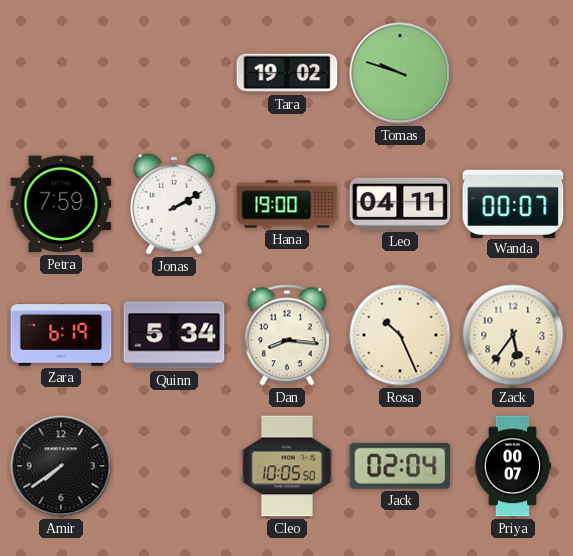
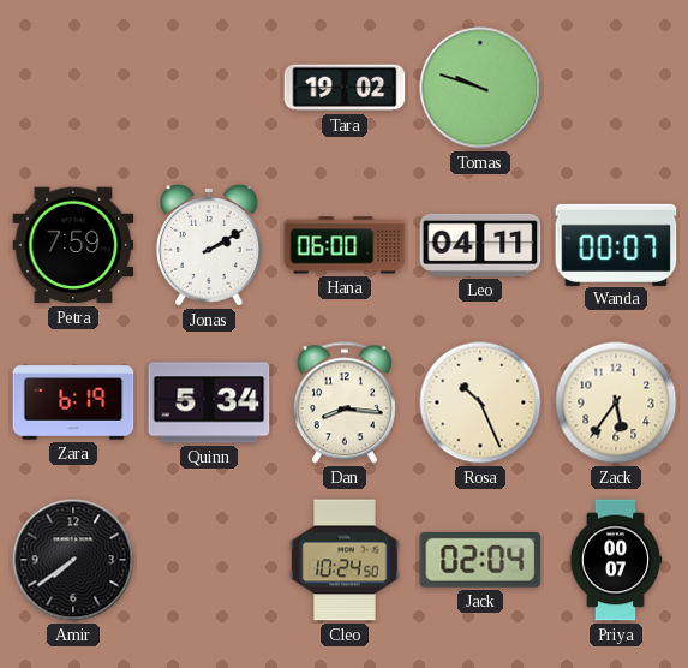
Hana: 19:00 -> 06:00
Cleo: 10:05 -> 10:24
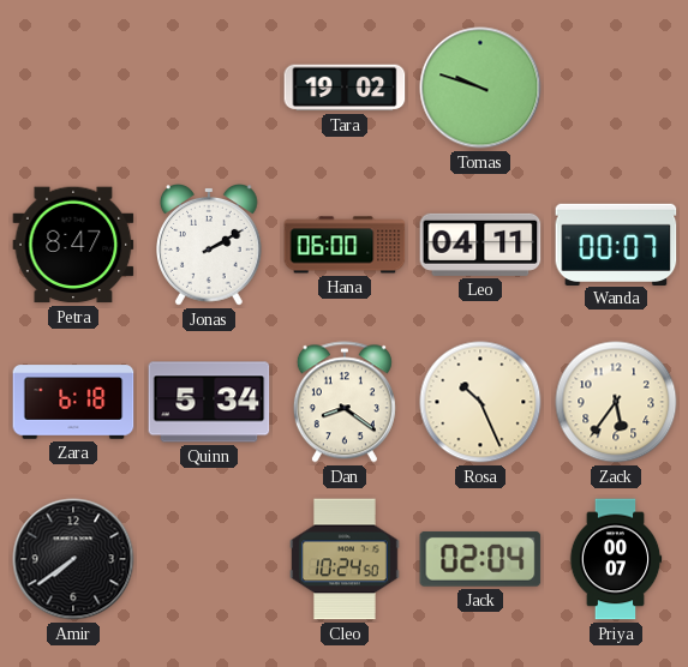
Petra: 7:59 -> 8:47
Zara: 6:19 -> 6:18
Dan: 8:16 -> 8:21
